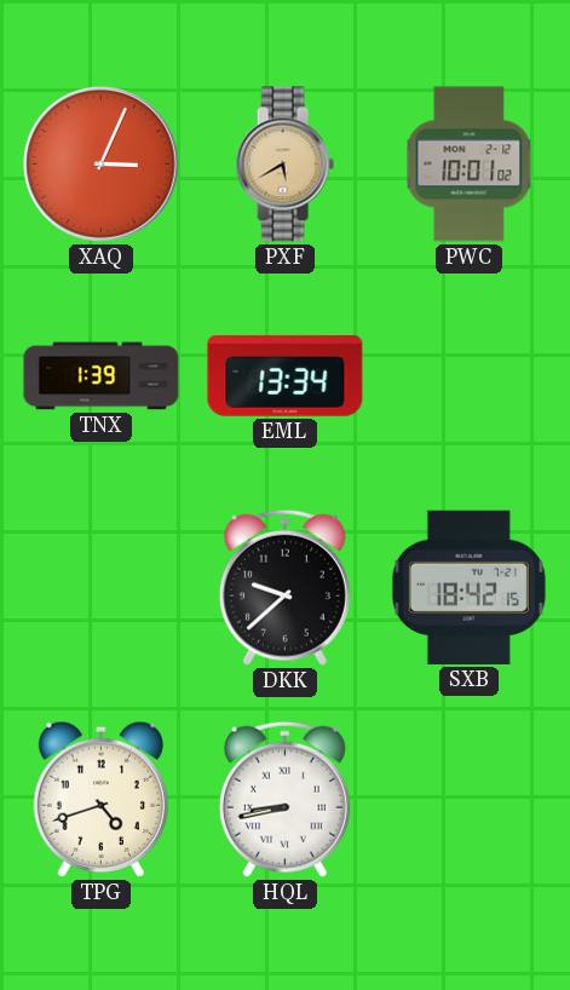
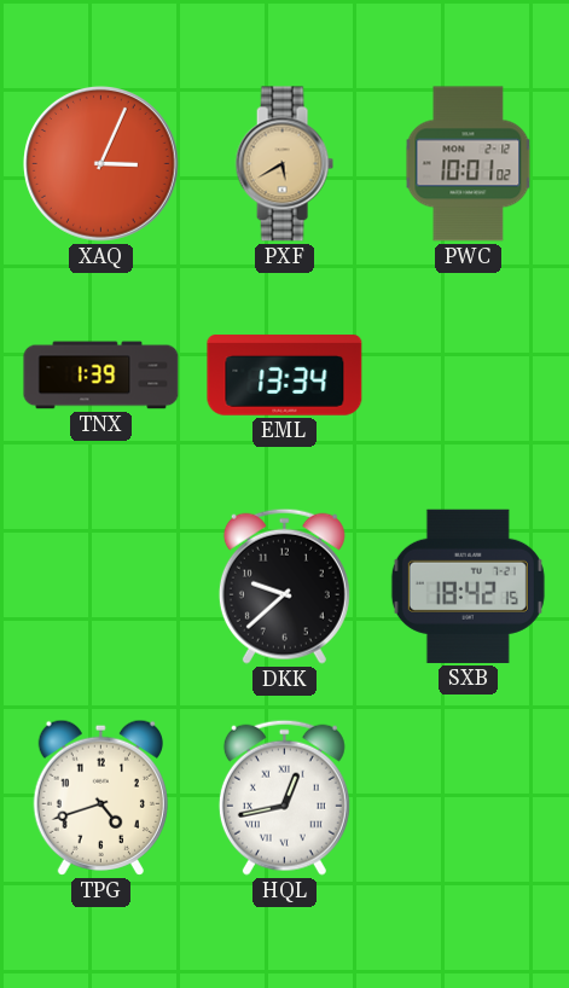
HQL: 8:43 -> 12:43
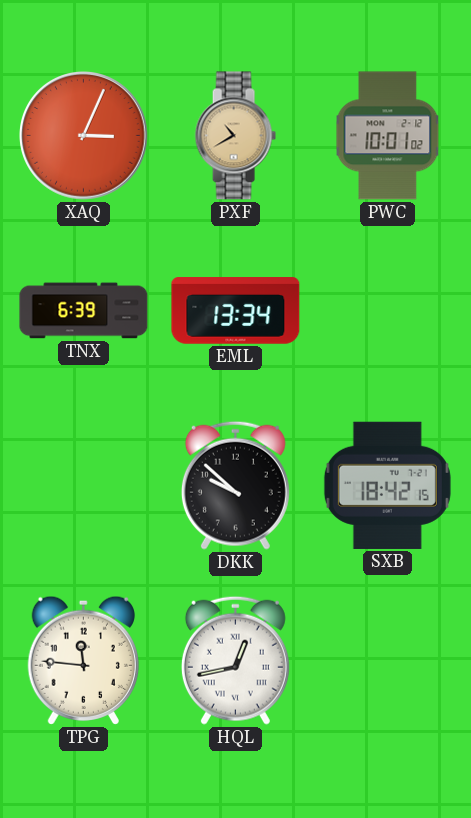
PXF: 5:40 -> 10:40
TNX: 1:39 -> 6:39
DKK: 9:38 -> 9:52
TPG: 4:42 -> 11:46
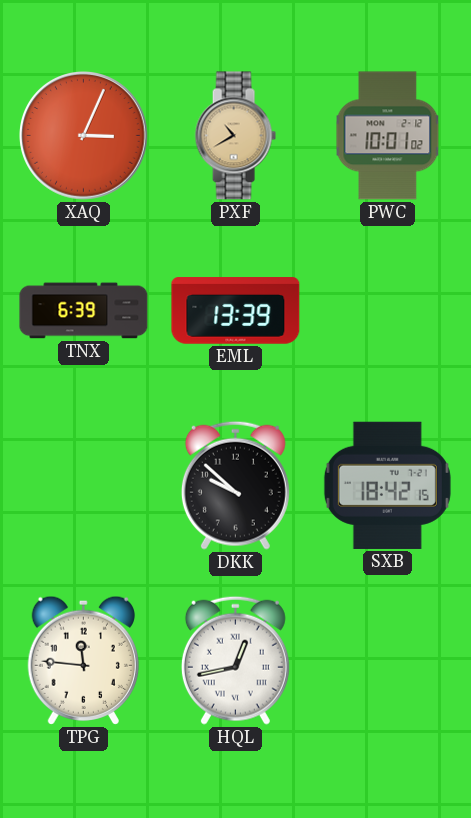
EML: 13:34 -> 13:39
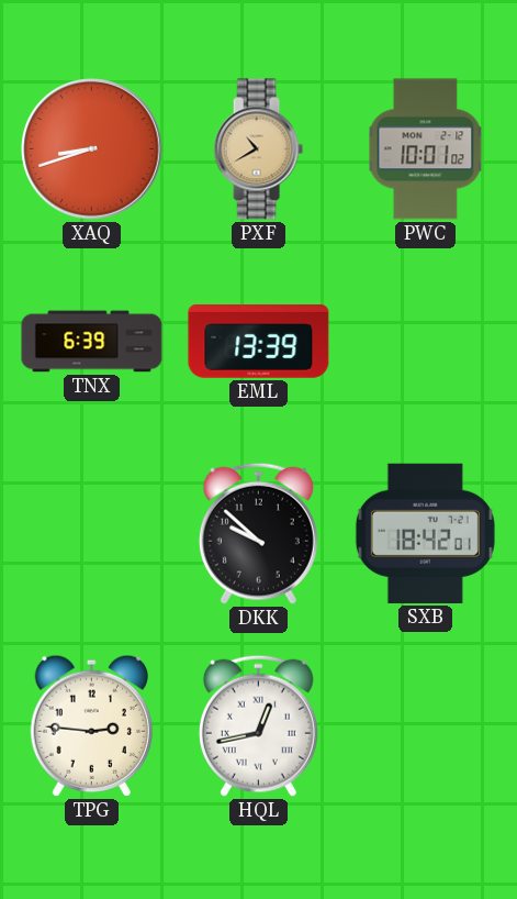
XAQ: 3:04 -> 8:42
SXB: 18:42:15 -> 18:42:01
TPG: 11:46 -> 2:46
